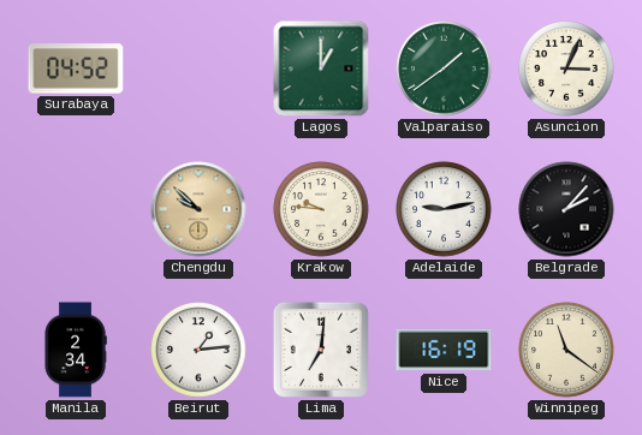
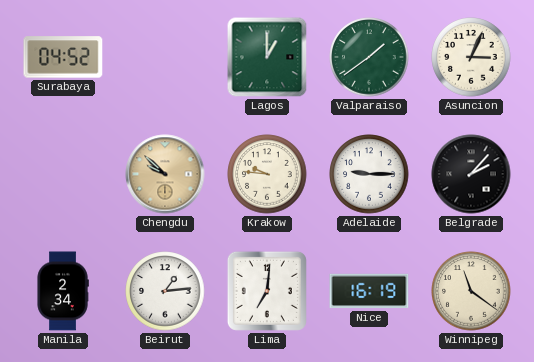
Adelaide: 9:13 -> 9:15
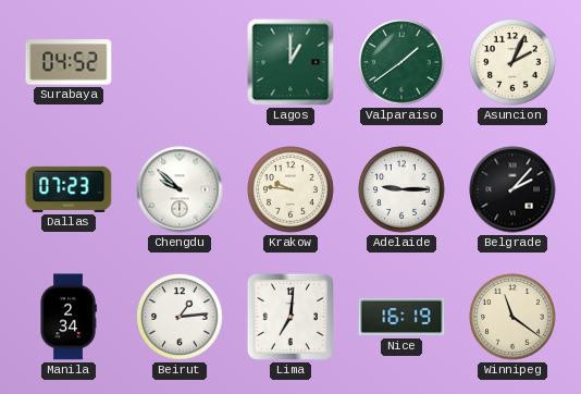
Asuncion: 3:04 -> 2:04
Dallas: none -> 07:23
Chengdu dial: champagne -> white
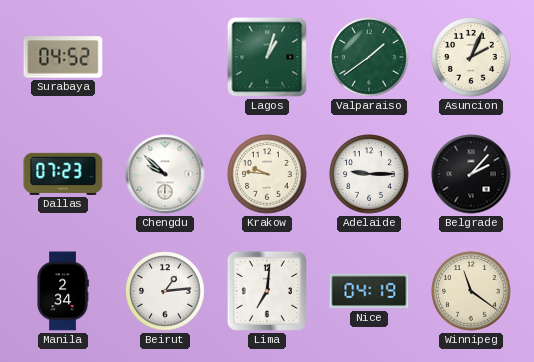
Lagos: 1:00 -> 1:03
Nice: 16:19 -> 04:19
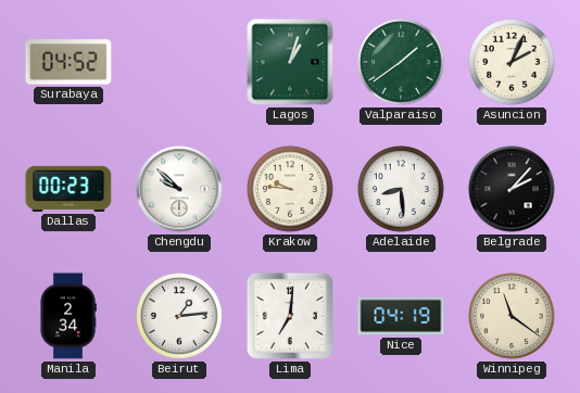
Dallas: 07:23 -> 00:23
Adelaide: 9:15 -> 8:29
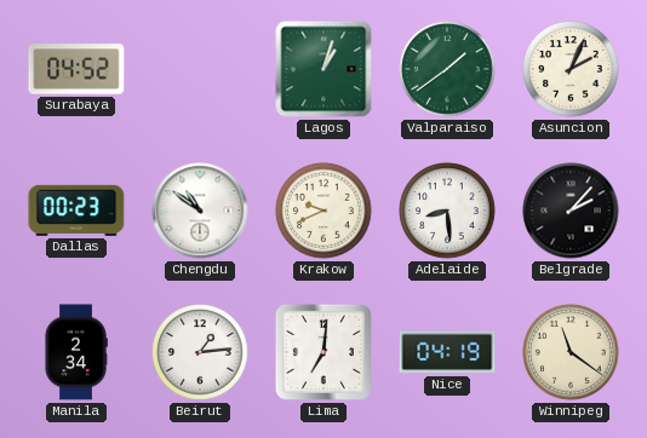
Chengdu: 9:52 -> 10:51
Krakow: 9:46 -> 9:41
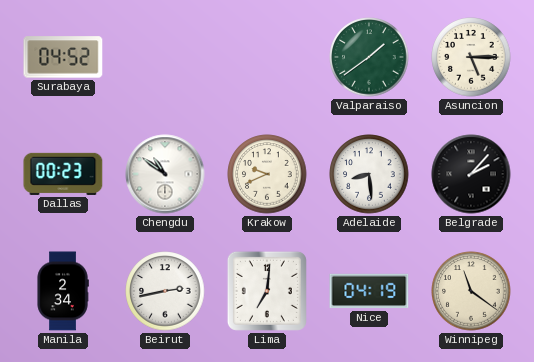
Lagos: 1:03 -> none
Asuncion: 2:04 -> 5:15
Beirut: 1:14 -> 2:43
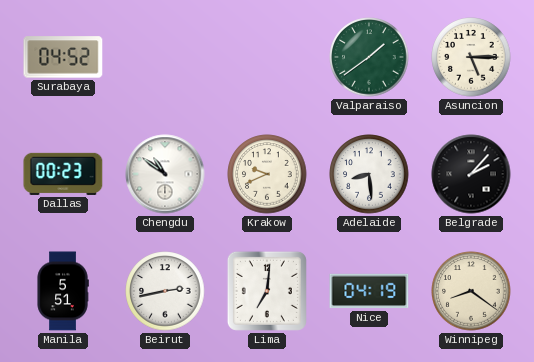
Manila: 2:34 -> 5:51
Winnipeg: 11:21 -> 8:21
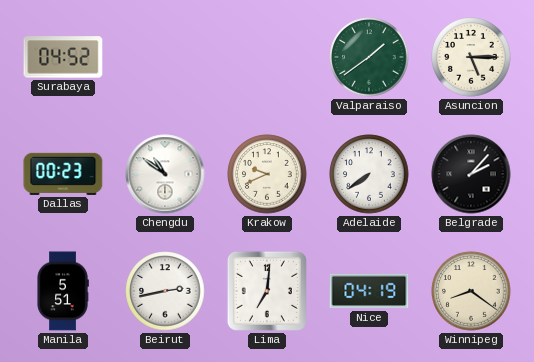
Adelaide: 8:29 -> 7:39
